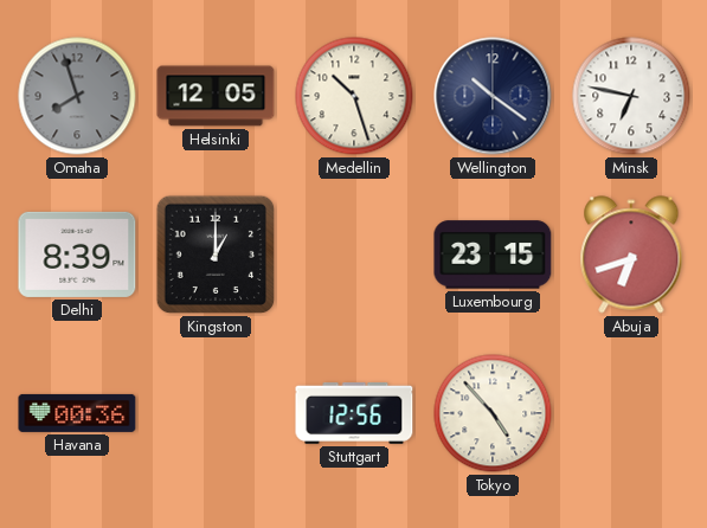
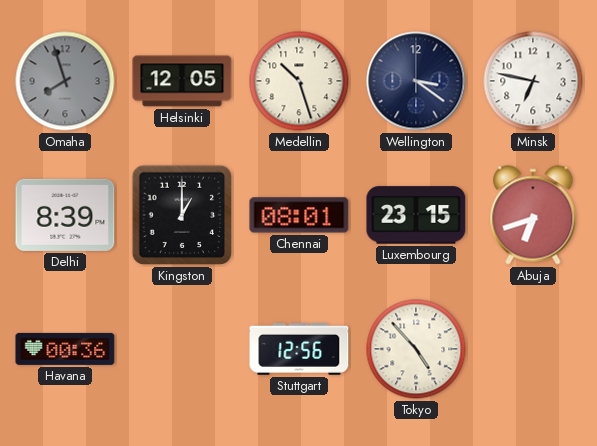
Wellington: 10:21 -> 3:21
Chennai: none -> 08:01
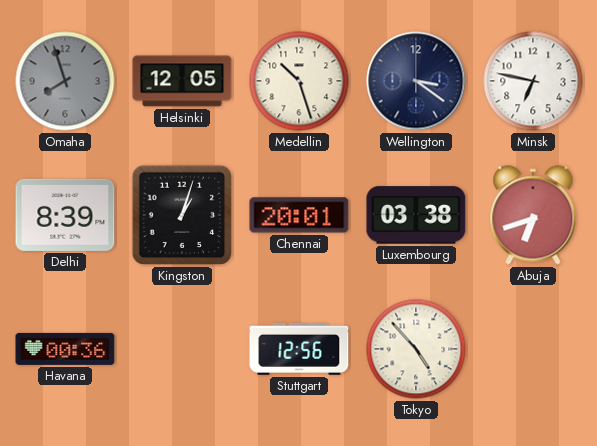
Kingston: 1:00 -> 1:03
Chennai: 08:01 -> 20:01
Luxembourg: 23:15 -> 03:38
